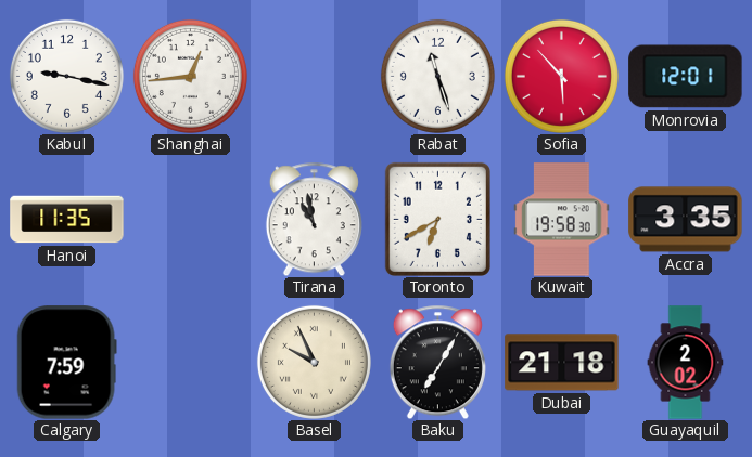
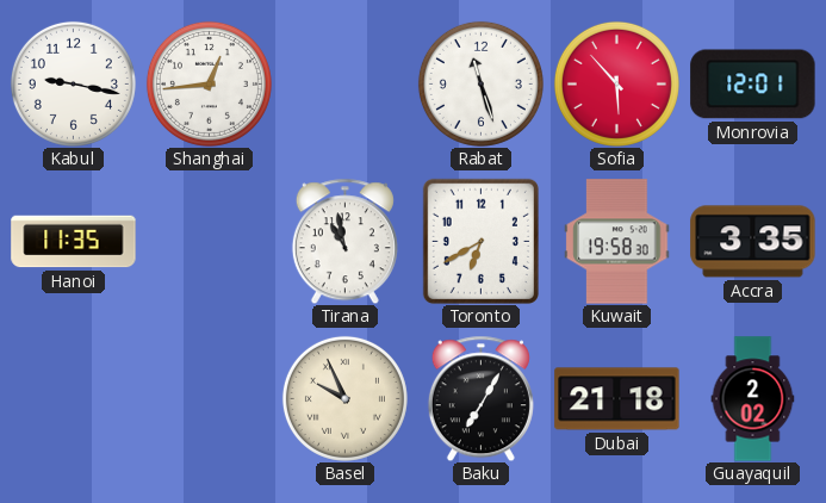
Calgary: 7:59 -> none
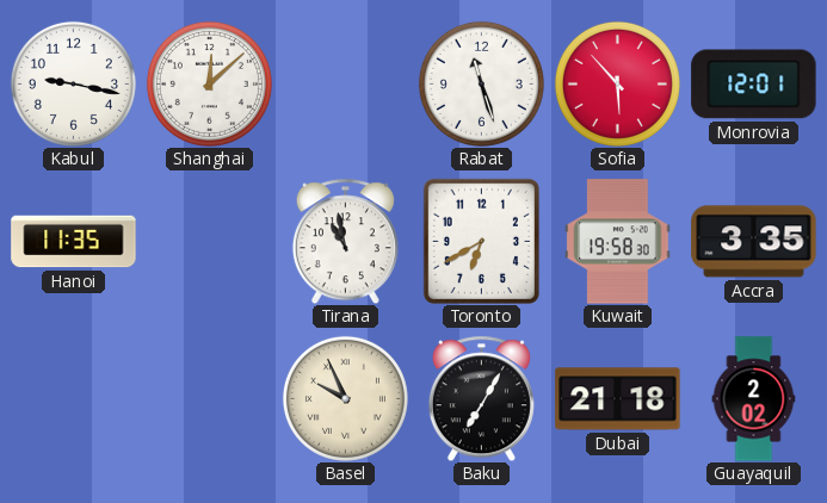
Shanghai: 12:44 -> 12:08
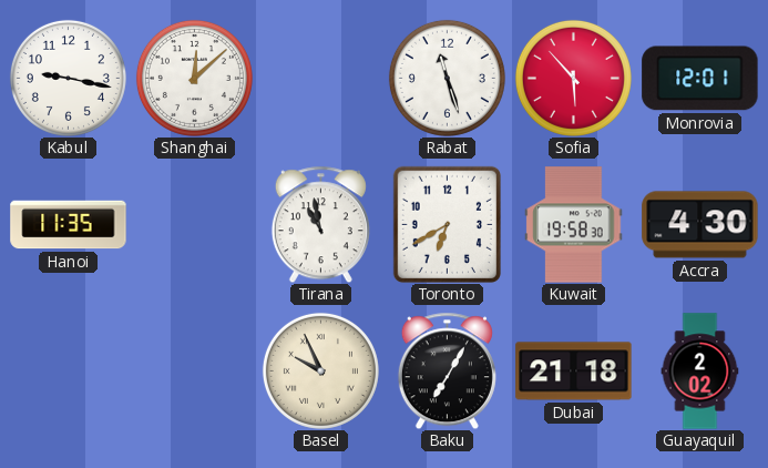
Accra: 3:35 -> 4:30
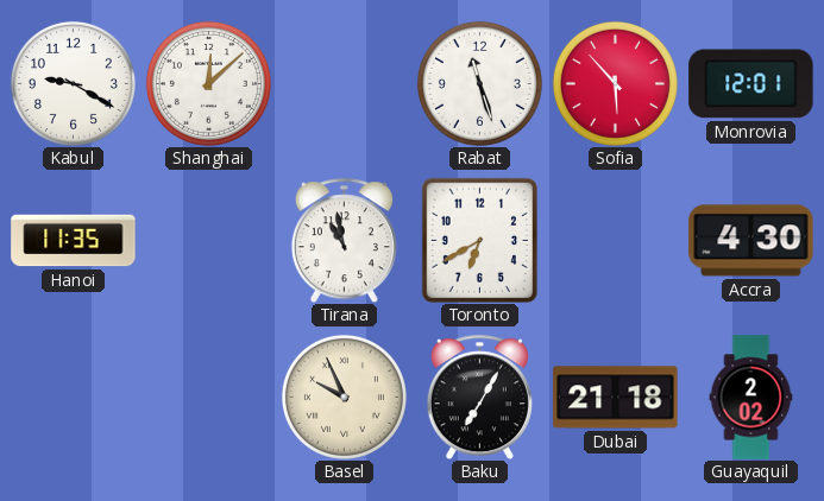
Kabul: 9:17 -> 9:20
Kuwait: 19:58 -> none
